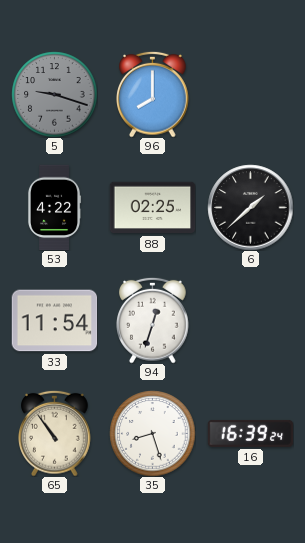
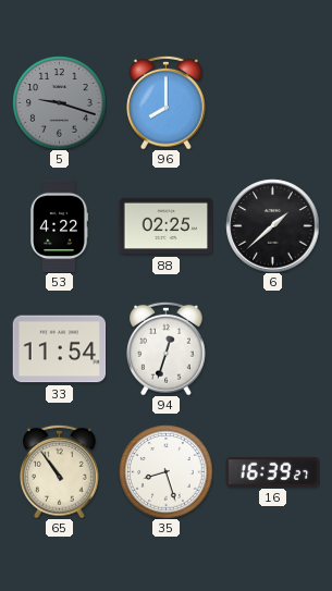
16: 16:39:24 -> 16:39:27
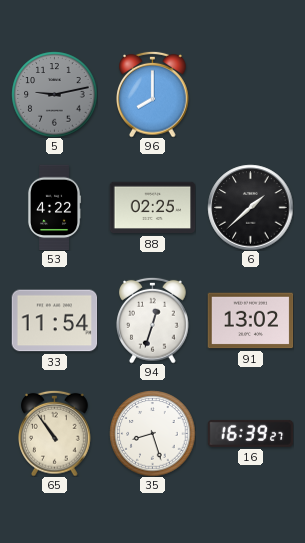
5: 9:18 -> 9:13
91: none -> 13:02
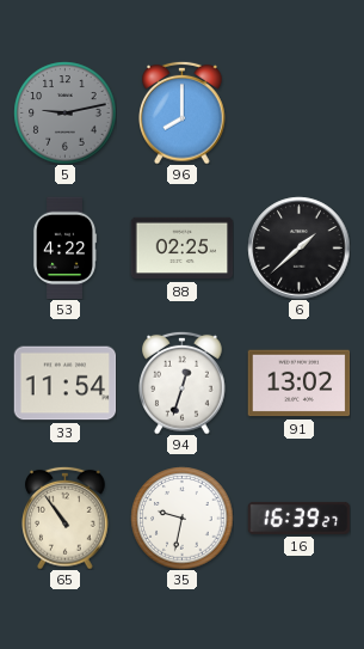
35: 8:27 -> 9:32
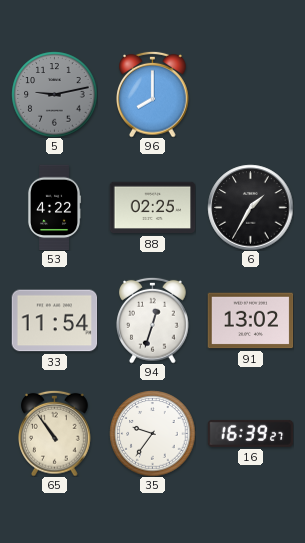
6: 1:38 -> 1:35
35: 9:32 -> 9:36
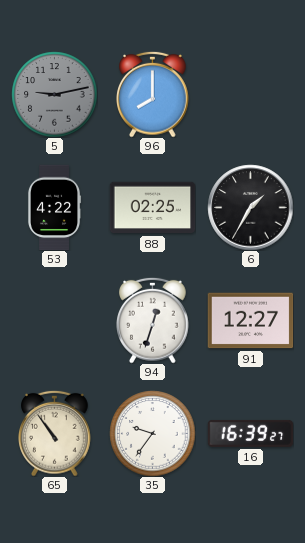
33: 11:54 -> none
91: 13:02 -> 12:27
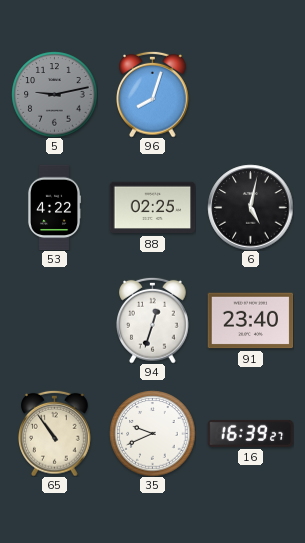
96: 8:00 -> 8:03
6: 1:35 -> 5:02
91: 12:27 -> 23:40
35: 9:36 -> 9:41
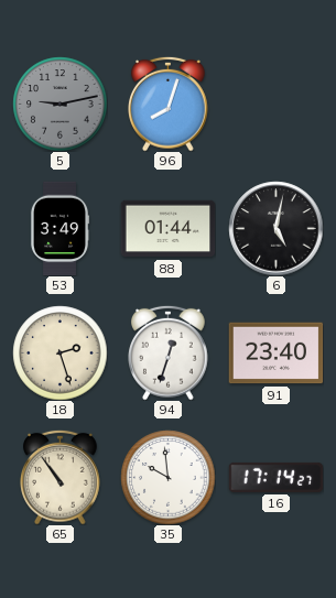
53: 4:22 -> 3:49
88: 02:25 -> 01:44
18: none -> 2:27
35: 9:41 -> 9:59
16: 16:39 -> 17:14
